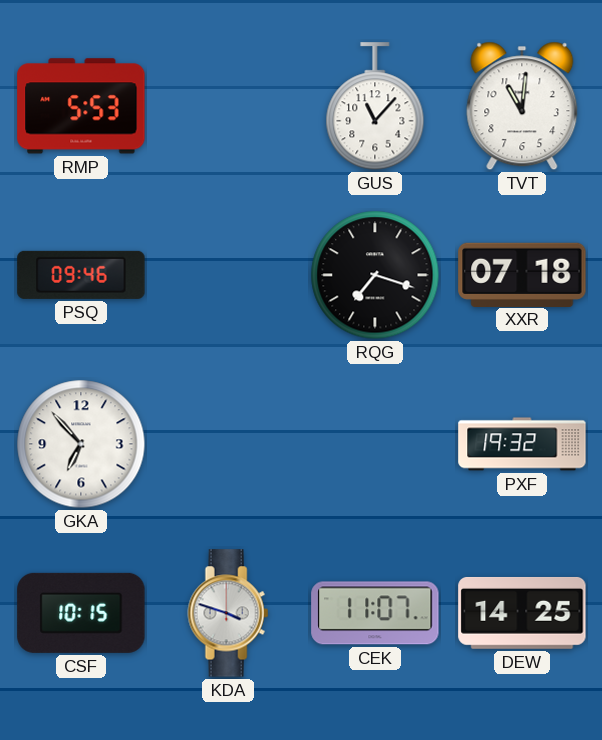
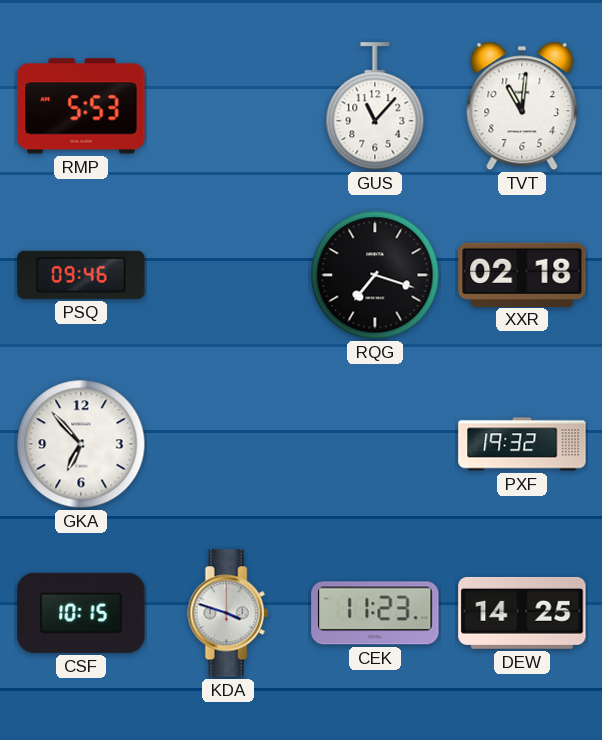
XXR: 07:18 -> 02:18
CEK: 11:07 -> 11:23
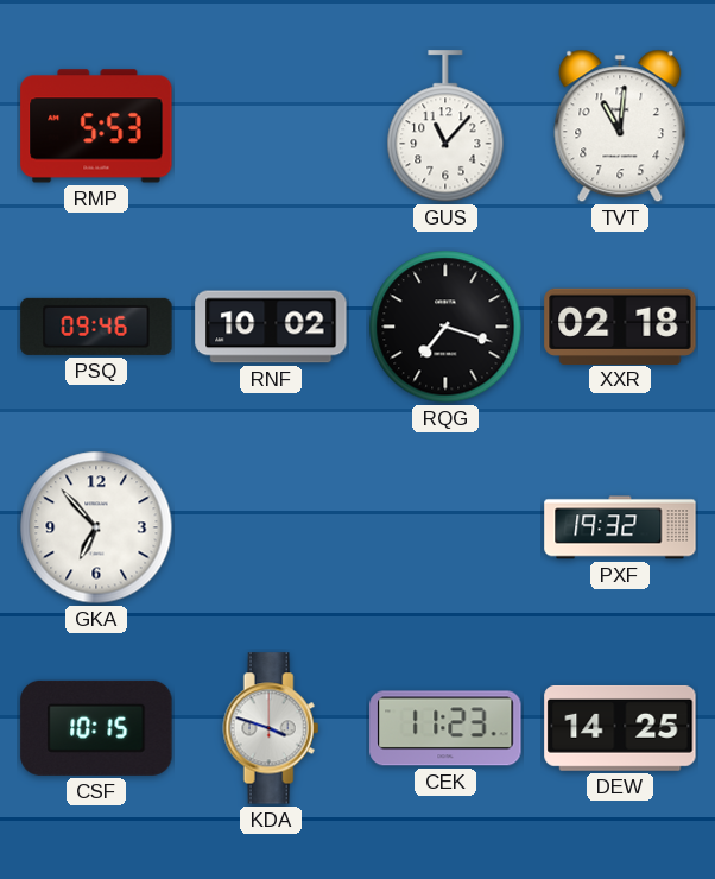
RNF: none -> 10:02
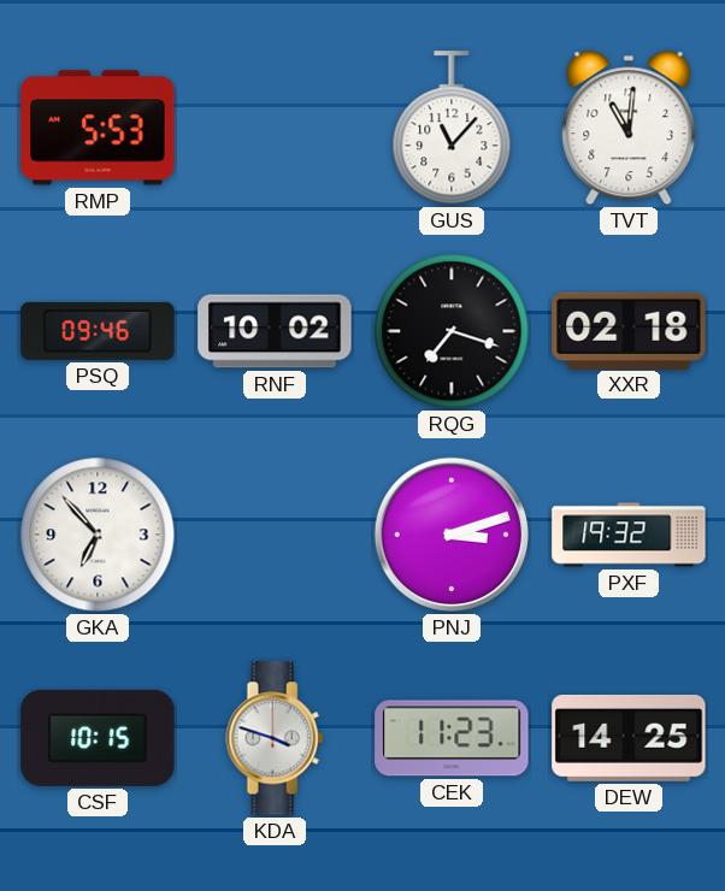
PNJ: none -> 3:12
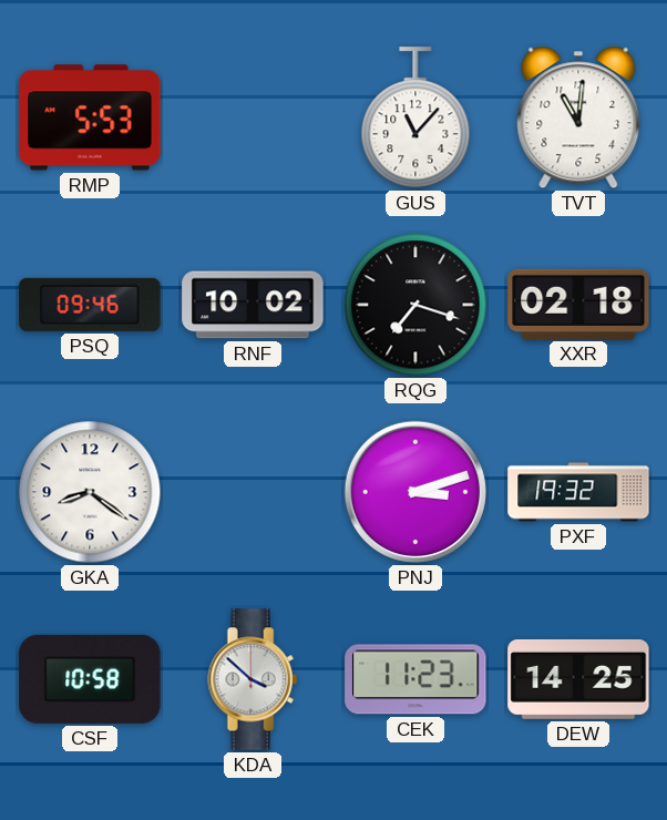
GKA: 6:53 -> 8:21
CSF: 10:15 -> 10:58
KDA: 3:48 -> 3:52
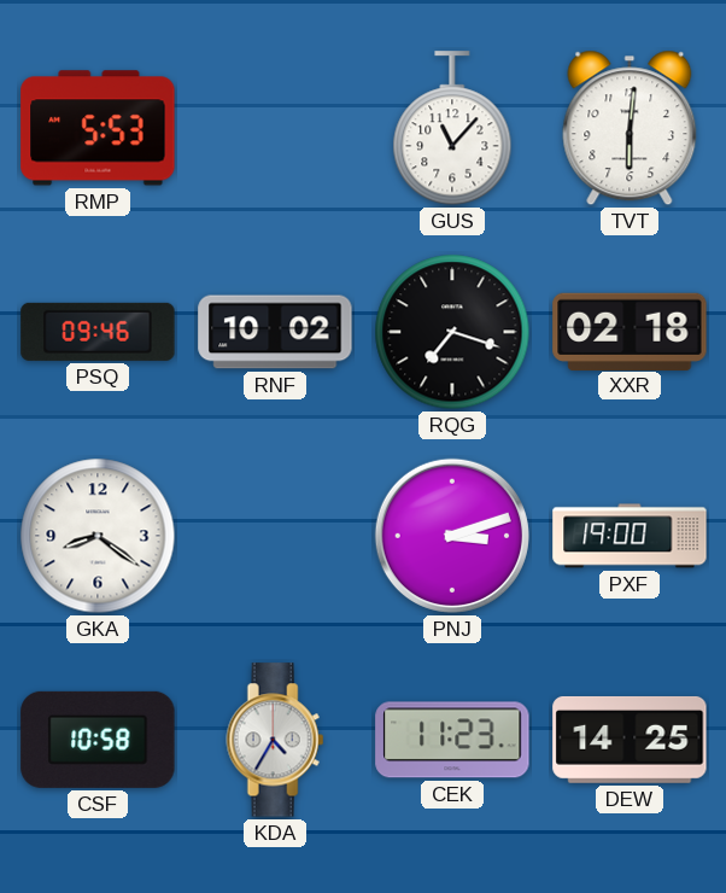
TVT: 11:01 -> 6:01
PXF: 19:32 -> 19:00
KDA: 3:52 -> 4:35
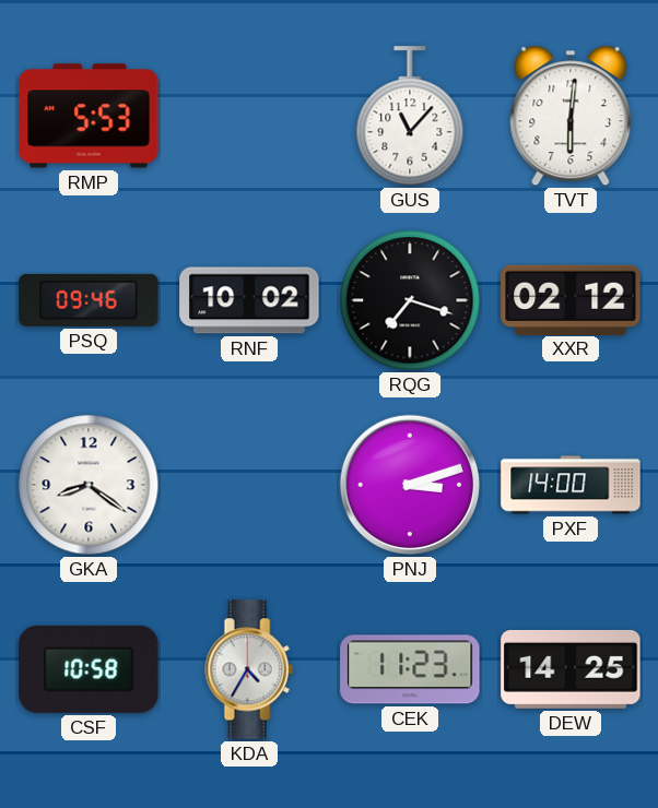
XXR: 02:18 -> 02:12
PXF: 19:00 -> 14:00
